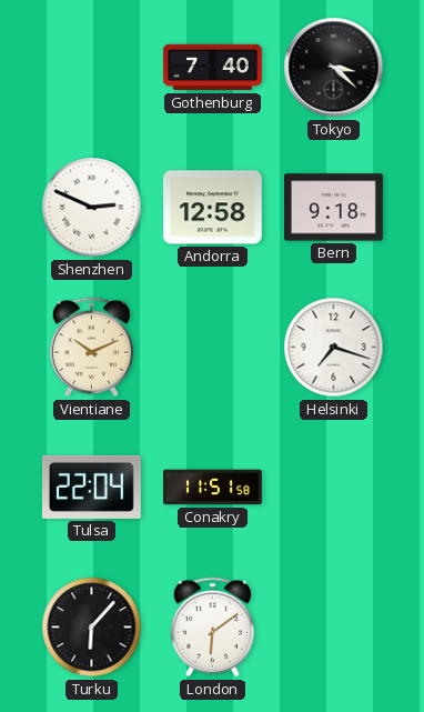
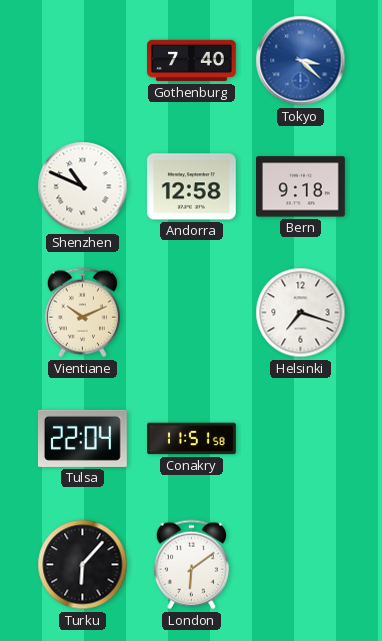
Tokyo dial: black -> blue
Shenzhen: 2:49 -> 10:49
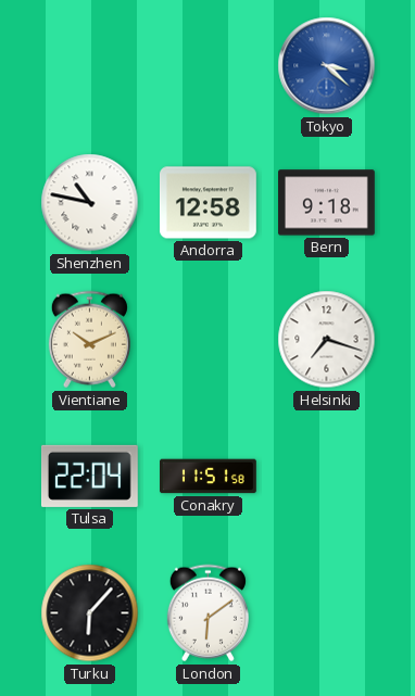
Gothenburg: 7:40 -> none
Shenzhen: 10:49 -> 10:47
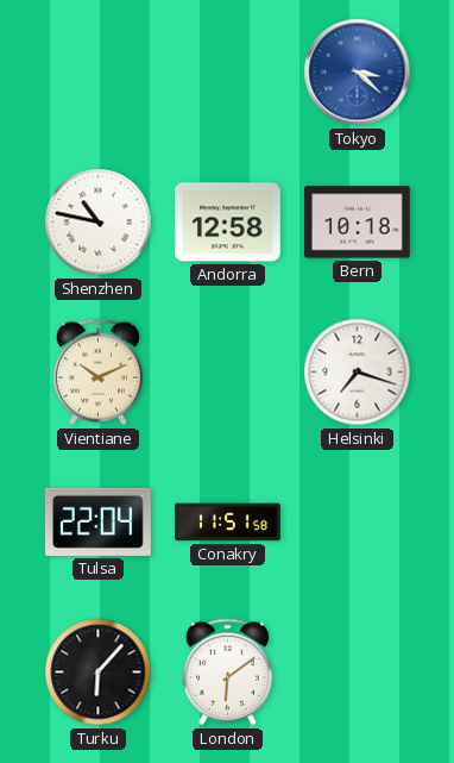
Bern: 9:18 -> 10:18
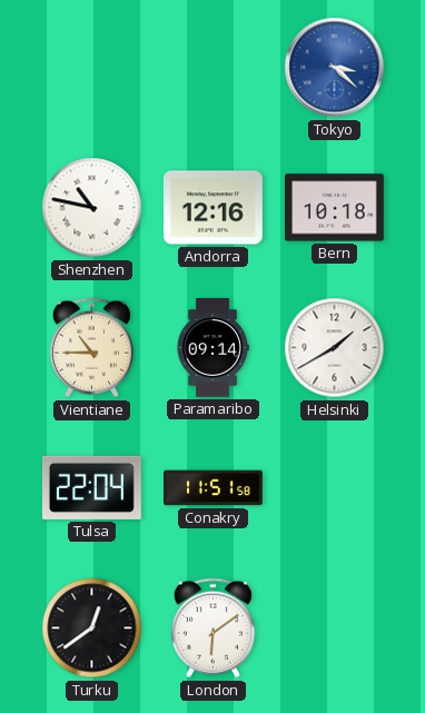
Andorra: 12:58 -> 12:16
Vientiane: 10:11 -> 10:45
Paramaribo: none -> 09:14
Helsinki: 7:18 -> 1:40
Turku: 6:07 -> 12:39
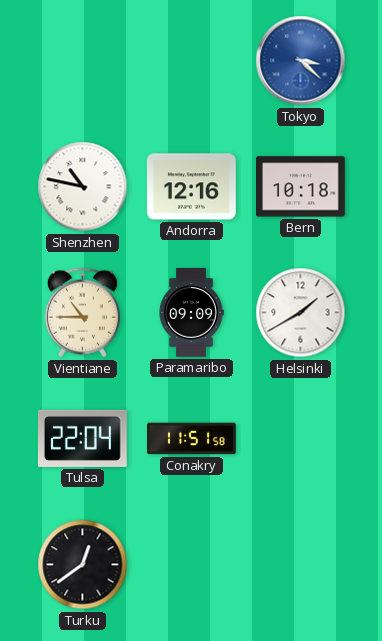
Paramaribo: 09:14 -> 09:09
London: 6:09 -> none
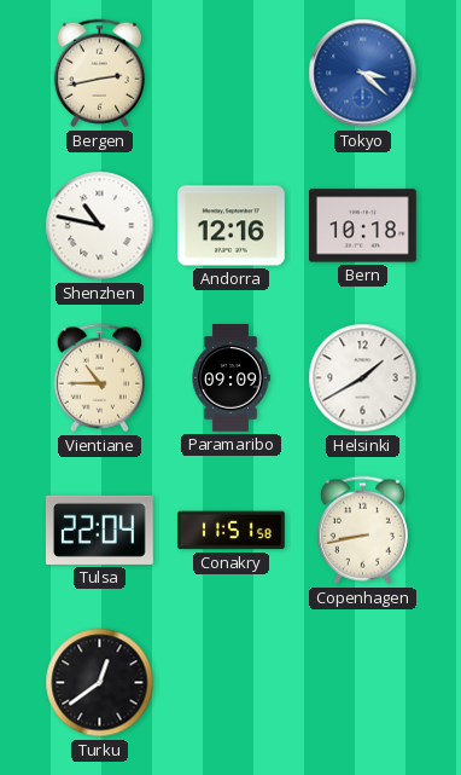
Bergen: none -> 2:43
Copenhagen: none -> 8:43
